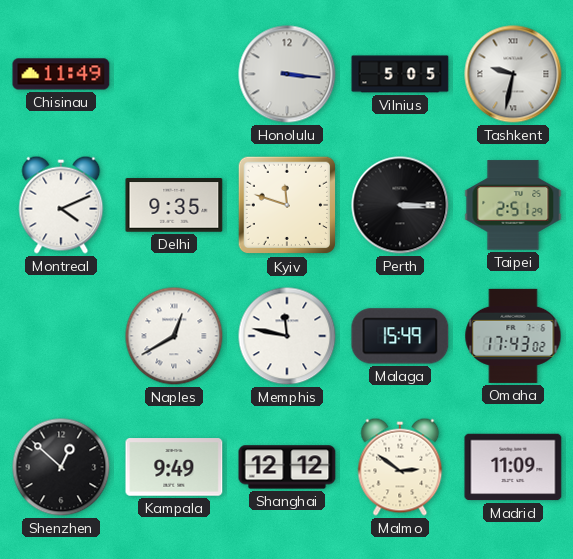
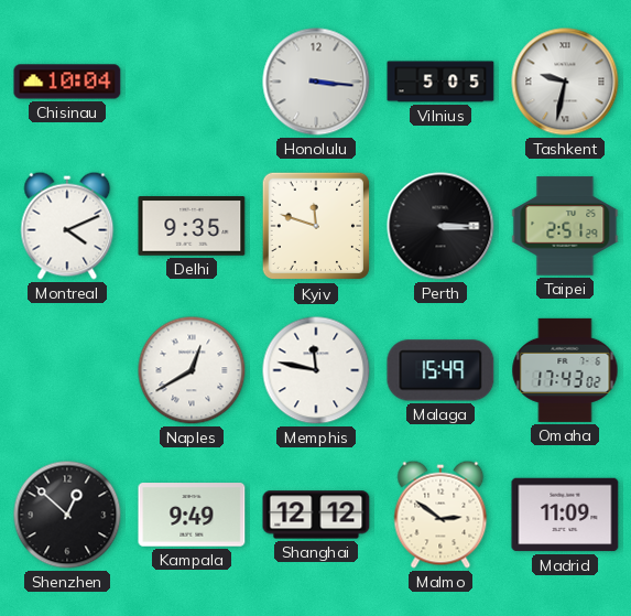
Chisinau: 11:49 -> 10:04
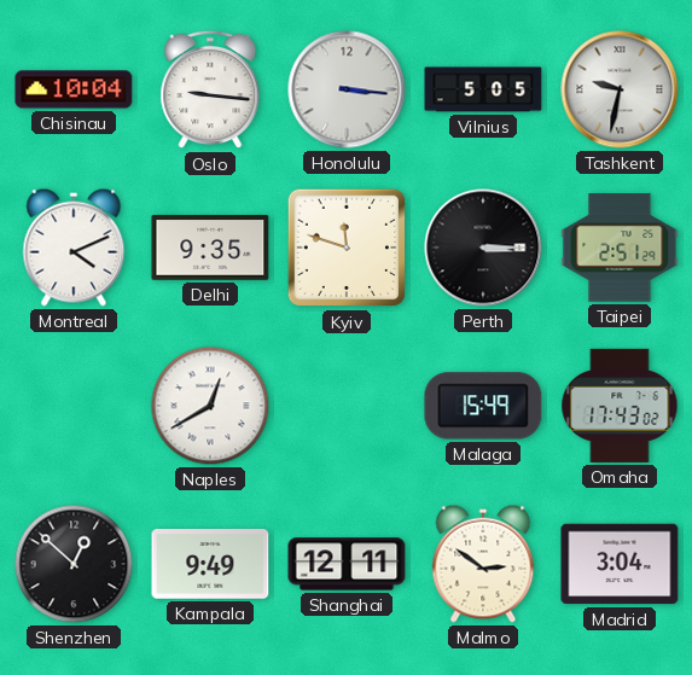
Oslo: none -> 9:16
Memphis: 11:47 -> none
Shanghai: 12:12 -> 12:11
Madrid: 11:09 -> 3:04
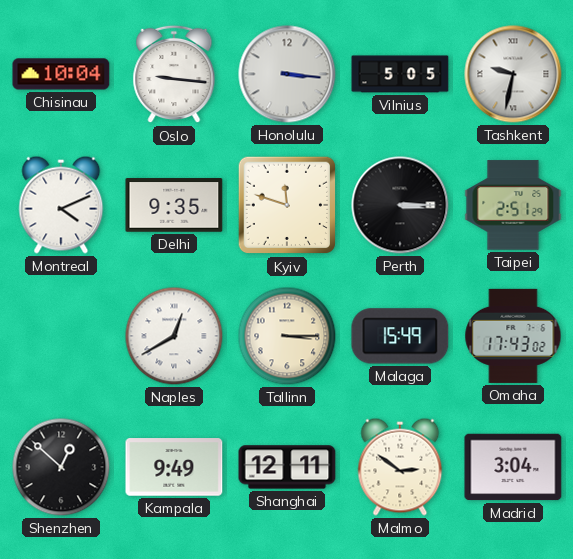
Tallinn: none -> 3:15
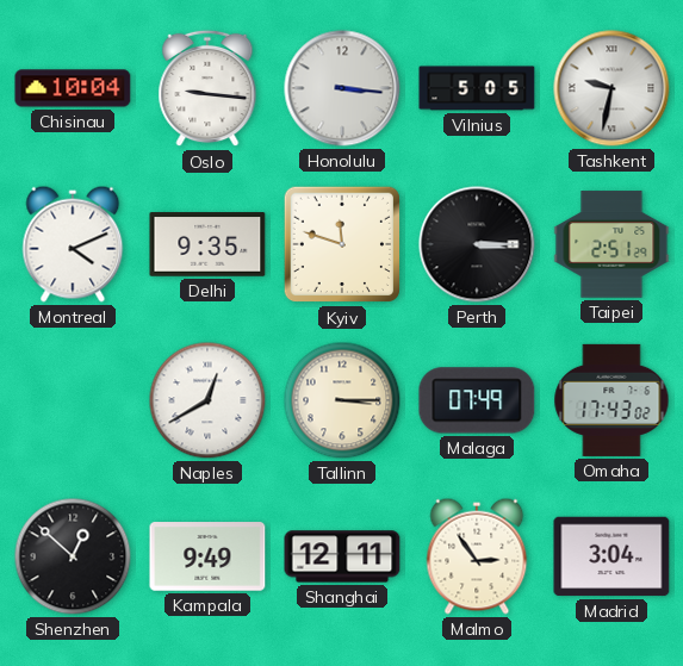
Malaga: 15:49 -> 07:49
Malmo: 2:51 -> 2:54
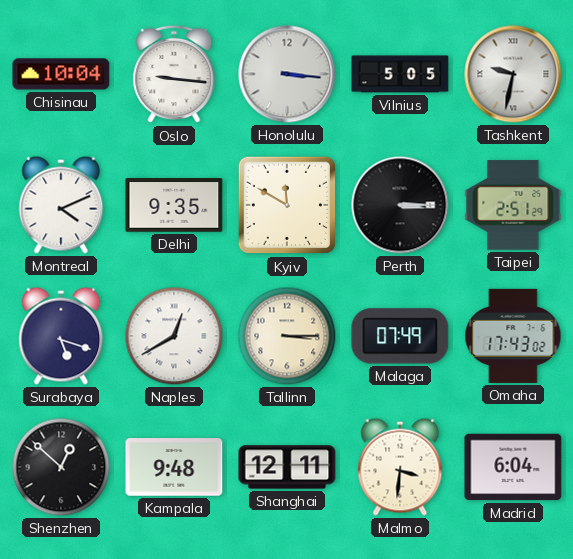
Kyiv: 11:48 -> 11:50
Surabaya: none -> 5:18
Kampala: 9:49 -> 9:48
Malmo: 2:54 -> 3:31
Madrid: 3:04 -> 6:04
